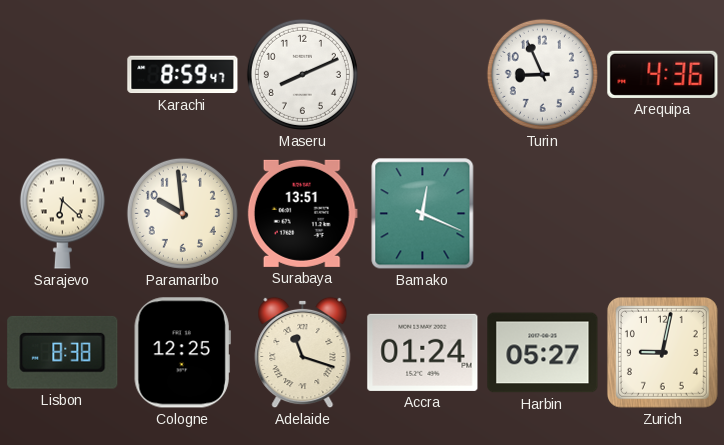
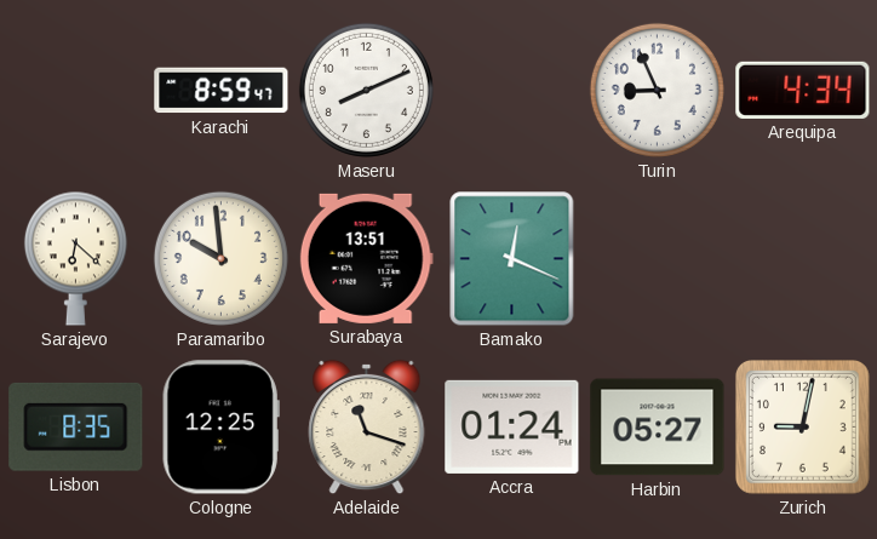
Arequipa: 4:36 -> 4:34
Lisbon: 8:38 -> 8:35
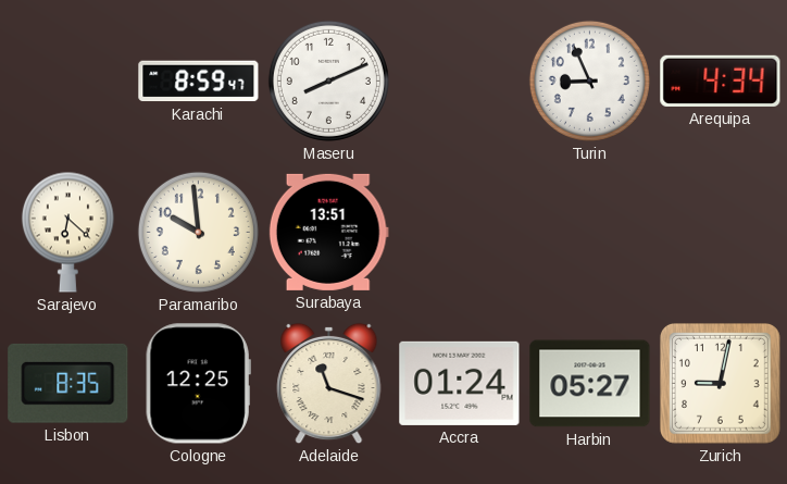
Bamako: 12:19 -> none
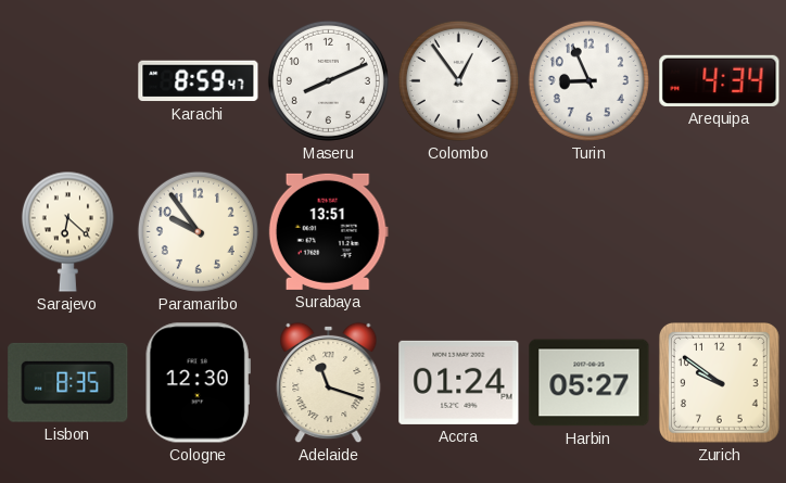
Colombo: none -> 12:54
Paramaribo: 9:59 -> 9:54
Cologne: 12:25 -> 12:30
Zurich: 9:02 -> 9:51
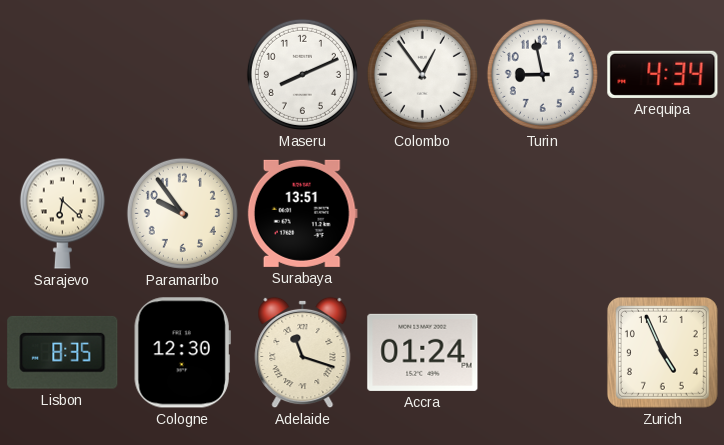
Karachi: 8:59 -> none
Turin: 8:56 -> 8:58
Harbin: 05:27 -> none
Zurich: 9:51 -> 4:56
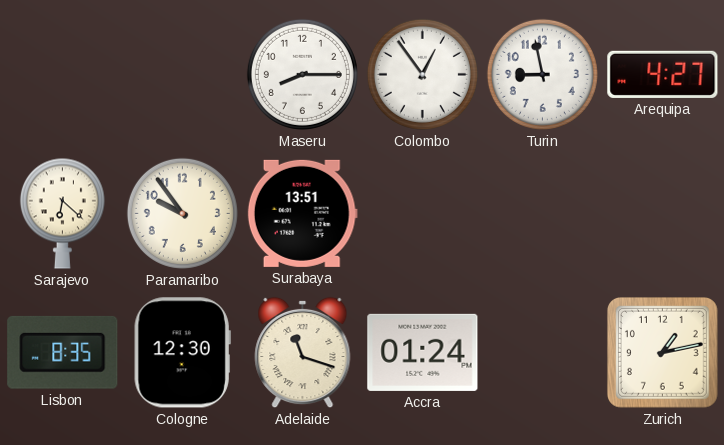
Maseru: 8:11 -> 8:15
Arequipa: 4:34 -> 4:27
Zurich: 4:56 -> 1:13
